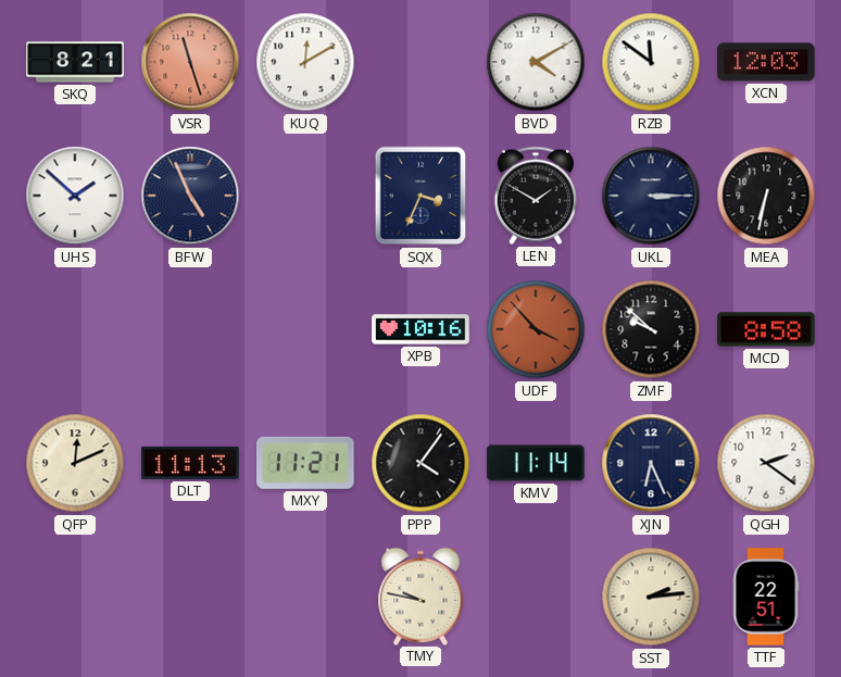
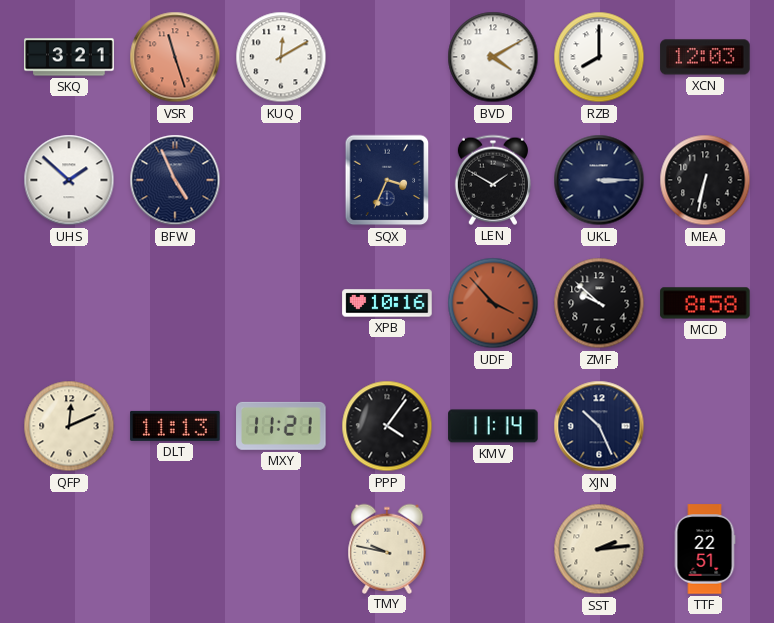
SKQ: 8:21 -> 3:21
RZB: 11:51 -> 8:00
XJN: 6:26 -> 10:26
QGH: 2:21 -> none
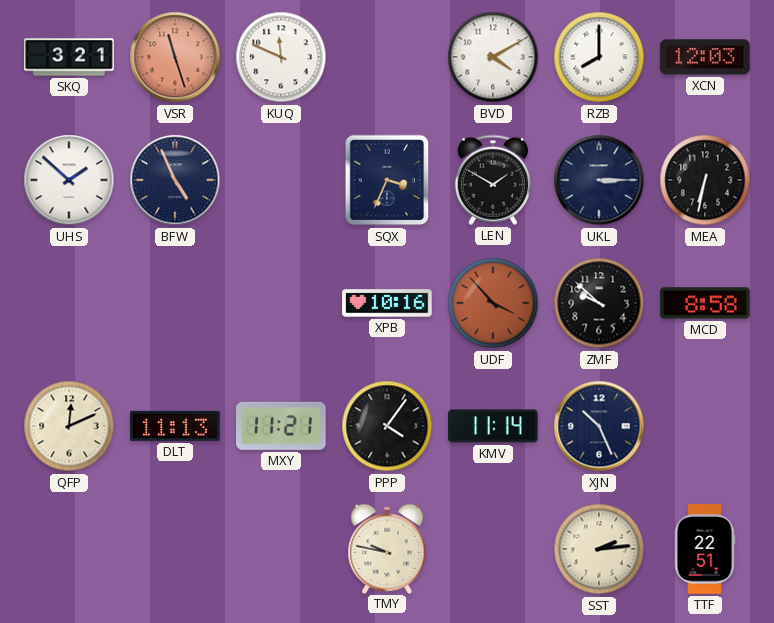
KUQ: 12:10 -> 11:49
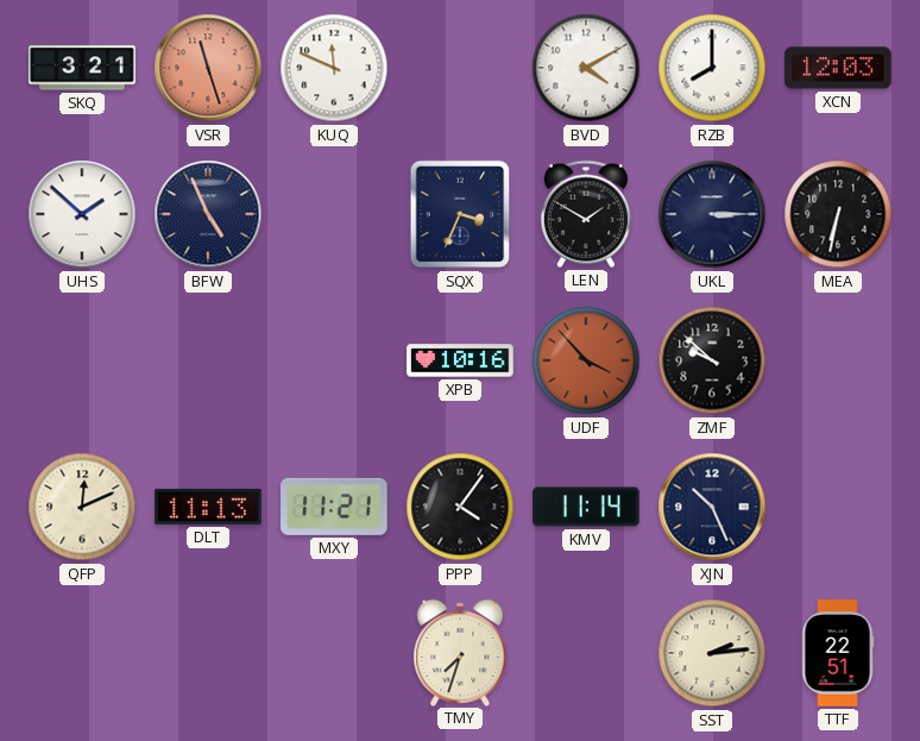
MCD: 8:58 -> none
TMY: 9:47 -> 7:33
